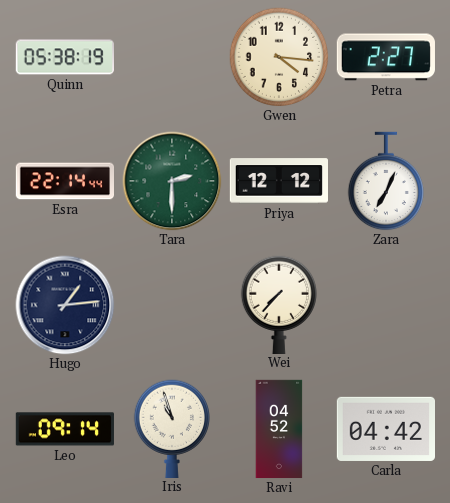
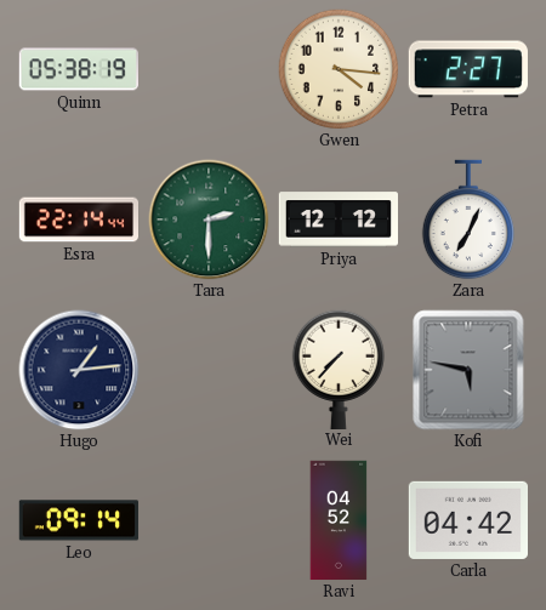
Kofi: none -> 5:47
Iris: 10:57 -> none
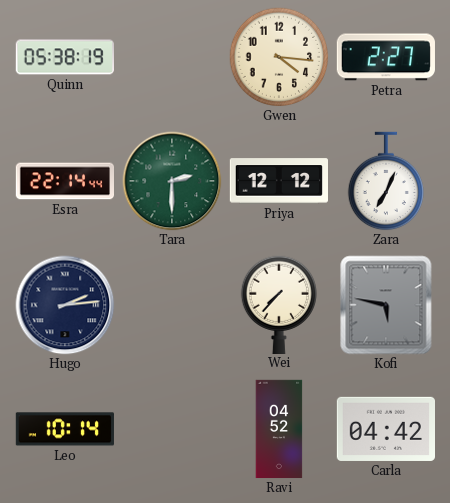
Hugo: 1:14 -> 2:14
Leo: 09:14 -> 10:14
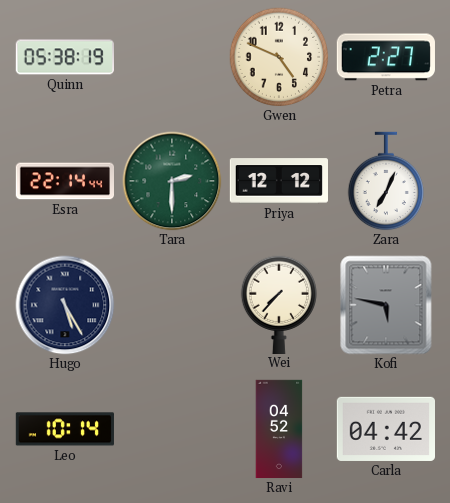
Gwen: 4:16 -> 4:49
Hugo: 2:14 -> 5:25
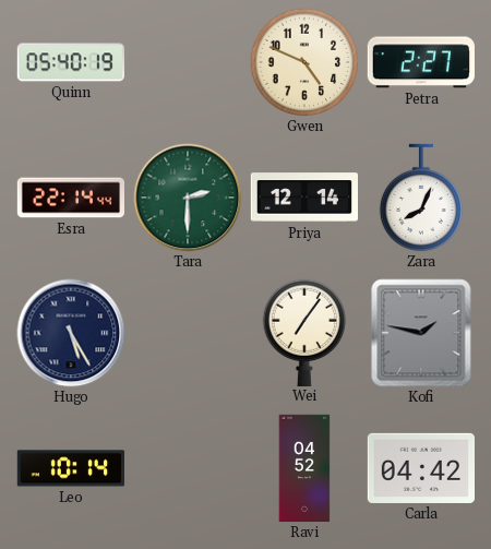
Quinn: 05:38 -> 05:40
Priya: 12:12 -> 12:14
Zara: 7:04 -> 8:04
Wei: 7:37 -> 7:06
Kofi: 5:47 -> 1:47
